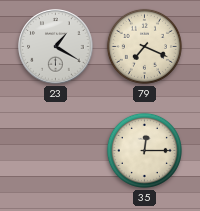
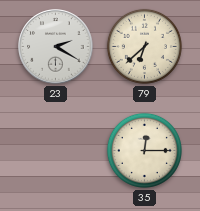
23: 1:20 -> 2:20
79: 7:19 -> 6:38
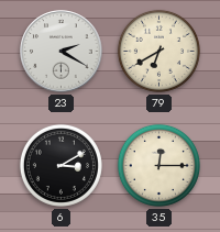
79: 6:38 -> 6:40
6: none -> 3:10
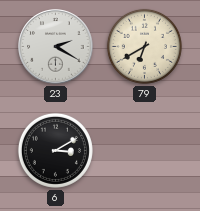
35: 12:15 -> none
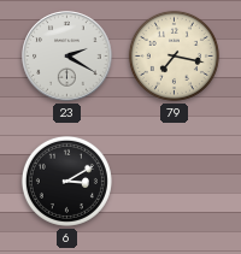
79: 6:40 -> 7:17
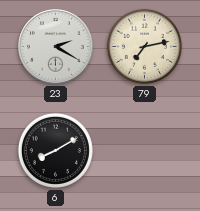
79: 7:17 -> 7:13
6: 3:10 -> 8:10
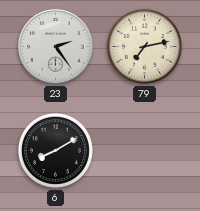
23: 2:20 -> 2:24
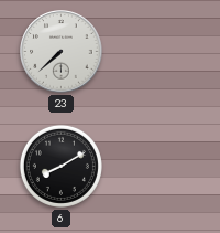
23: 2:24 -> 7:38
79: 7:13 -> none
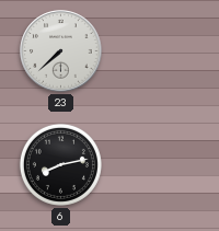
6: 8:10 -> 8:13
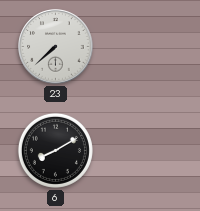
6: 8:13 -> 8:10
